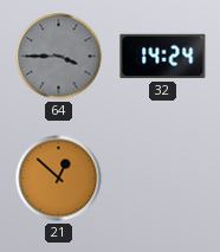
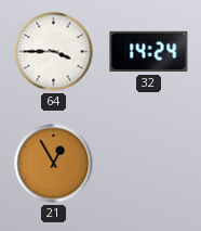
64 dial: grey -> white
21: 12:52 -> 12:55
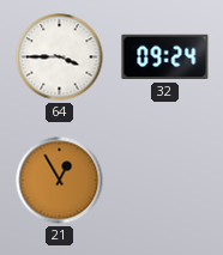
32: 14:24 -> 09:24
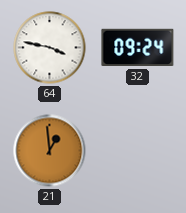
64: 3:45 -> 3:47
21: 12:55 -> 12:59
